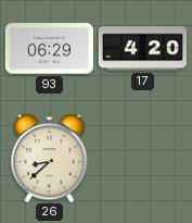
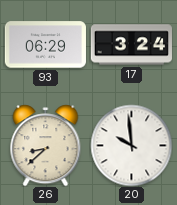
17: 4:20 -> 3:24
20: none -> 9:59
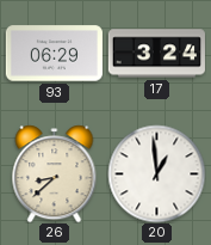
20: 9:59 -> 12:59
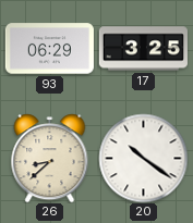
17: 3:24 -> 3:25
20: 12:59 -> 10:21
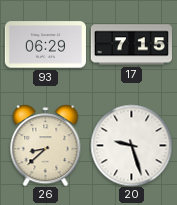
17: 3:25 -> 7:15
20: 10:21 -> 9:27
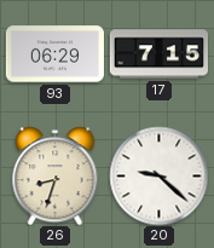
26: 8:38 -> 8:33
20: 9:27 -> 9:22
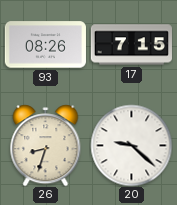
93: 06:29 -> 08:26
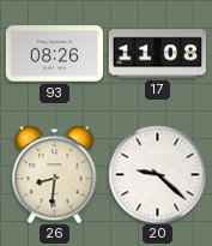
17: 7:15 -> 11:08
26: 8:33 -> 8:31
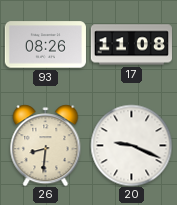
20: 9:22 -> 9:19
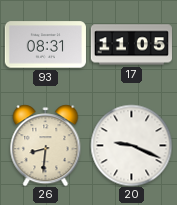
93: 08:26 -> 08:31
17: 11:08 -> 11:05
